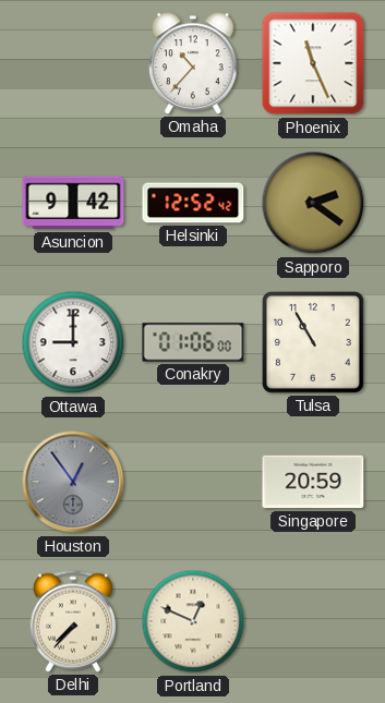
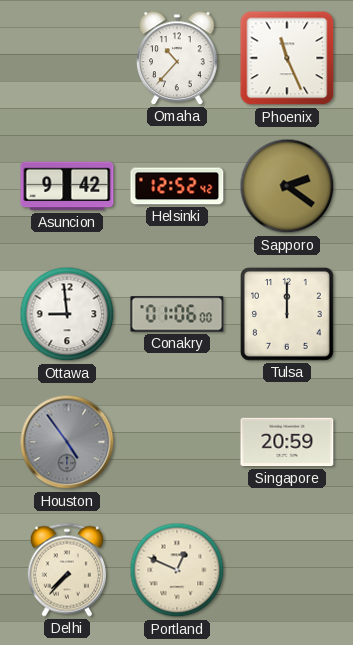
Ottawa: 9:00 -> 8:59
Tulsa: 10:55 -> 12:00
Houston: 12:54 -> 4:54
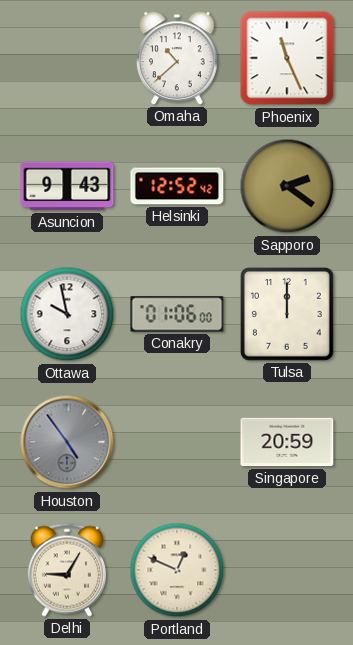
Omaha: 10:37 -> 10:38
Asuncion: 9:42 -> 9:43
Ottawa: 8:59 -> 9:58
Delhi: 7:37 -> 9:05
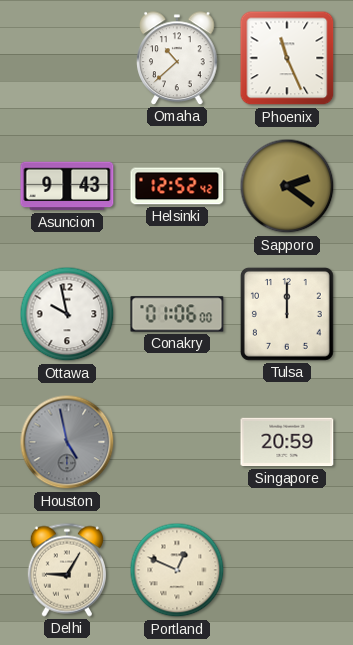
Houston: 4:54 -> 4:58
